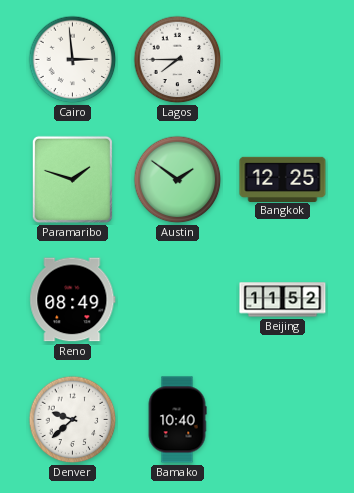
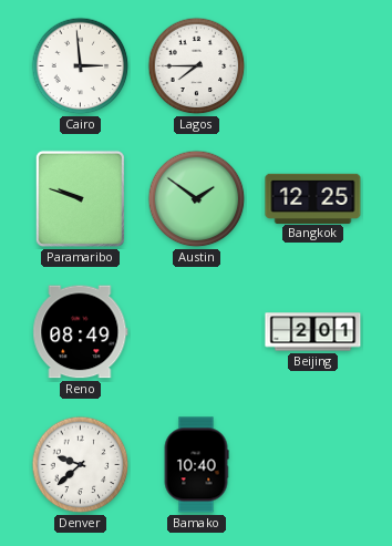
Paramaribo: 1:48 -> 9:48
Beijing: 11:52 -> 2:01
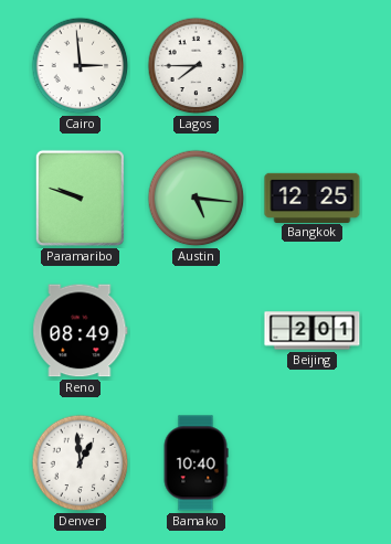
Austin: 1:51 -> 5:16
Denver: 9:38 -> 12:59
